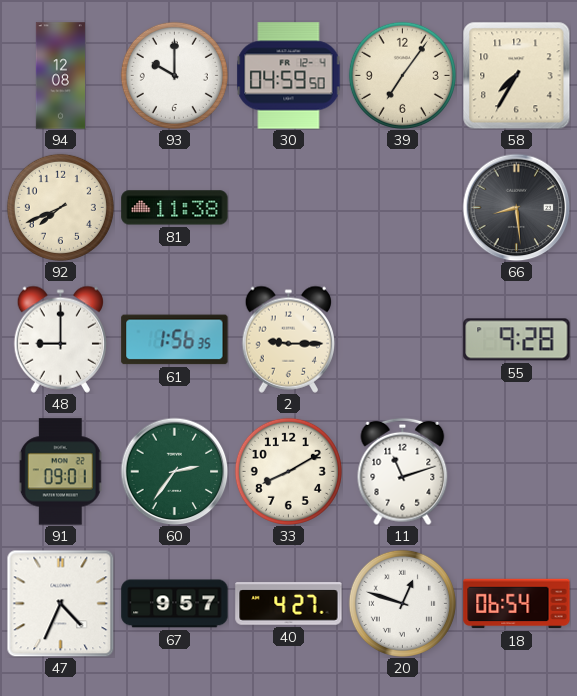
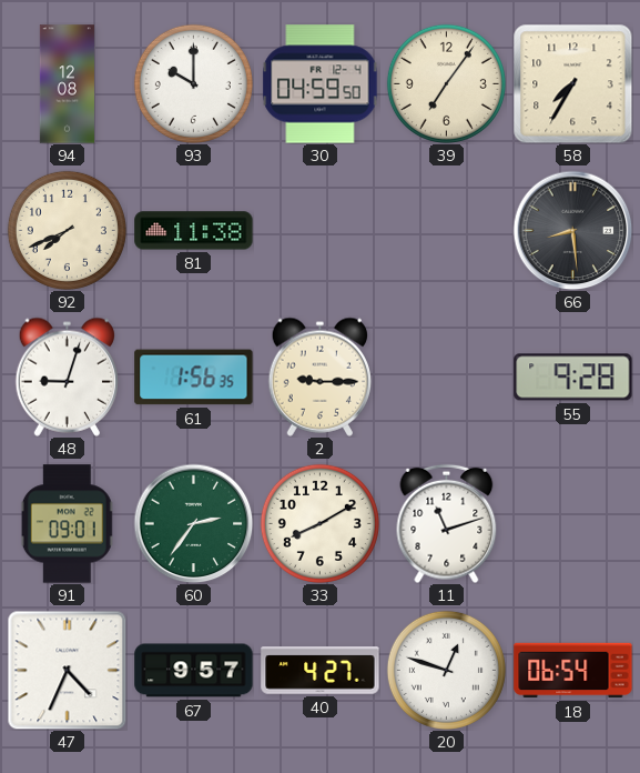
48: 9:00 -> 9:03
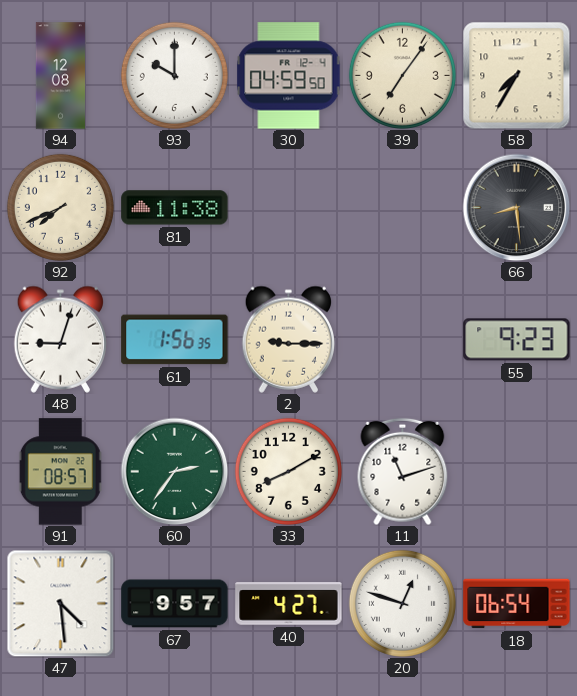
55: 9:28 -> 9:23
91: 09:01 -> 08:57
47: 4:34 -> 4:29
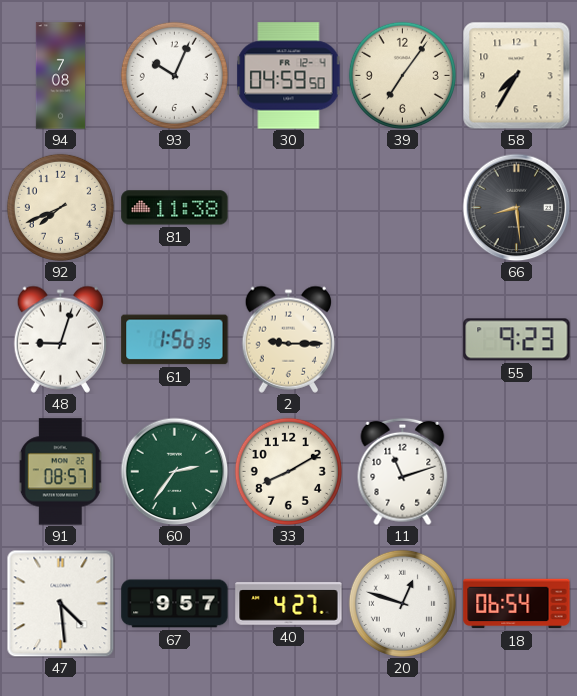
94: 12:08 -> 7:08
93: 10:00 -> 10:04
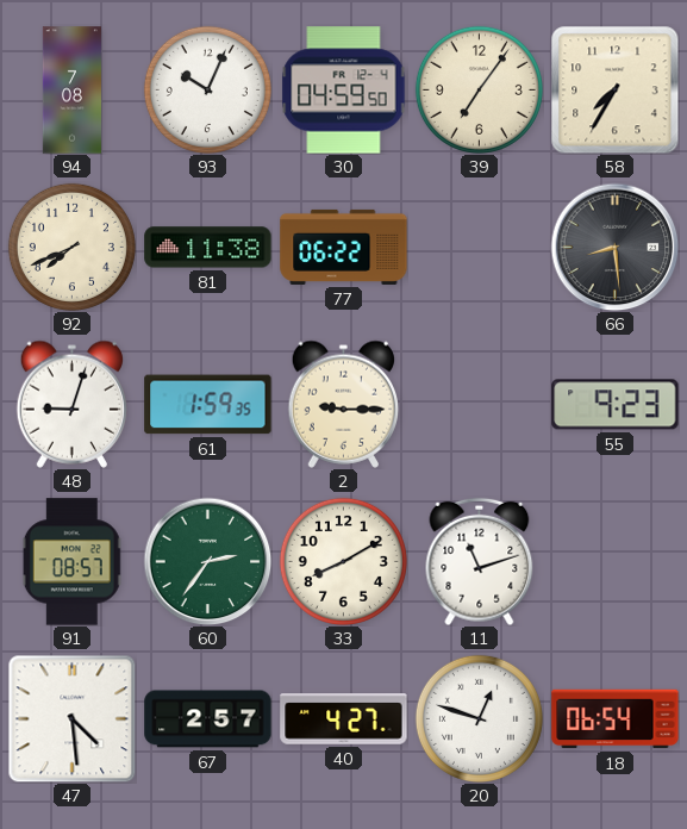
77: none -> 06:22
61: 1:56 -> 1:59
67: 9:57 -> 2:57
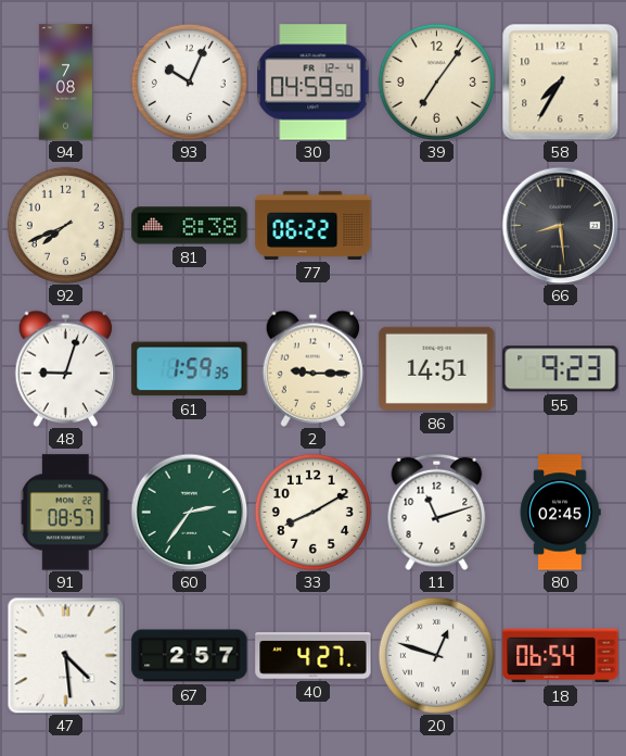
81: 11:38 -> 8:38
86: none -> 14:51
80: none -> 02:45
